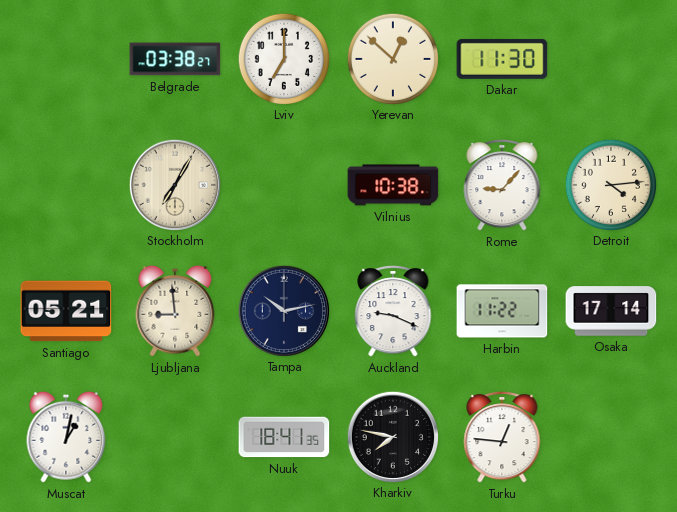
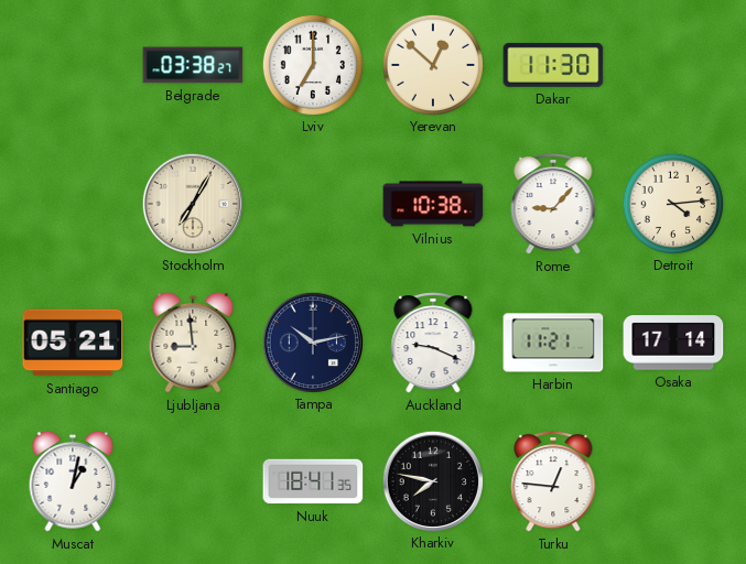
Harbin: 11:22 -> 11:21
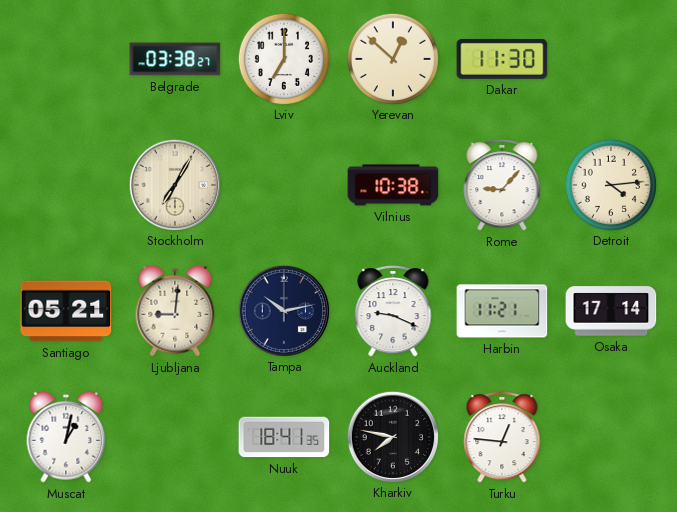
Ljubljana: 8:59 -> 9:01
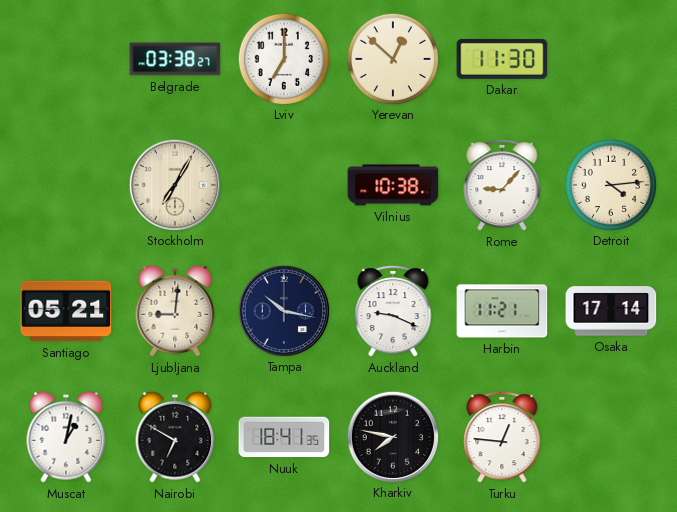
Tampa: 10:13 -> 10:17
Nairobi: none -> 6:50
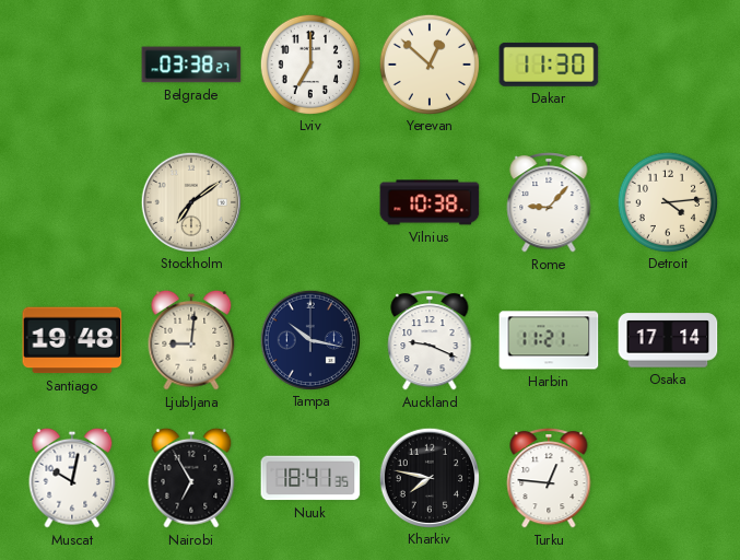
Stockholm: 7:05 -> 7:09
Santiago: 05:21 -> 19:48
Muscat: 1:02 -> 10:02
Nairobi: 6:50 -> 6:55
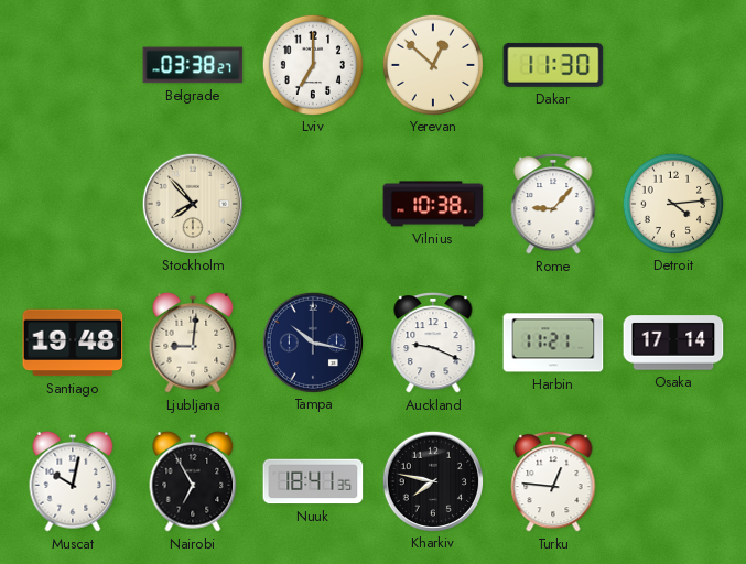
Stockholm: 7:09 -> 7:53
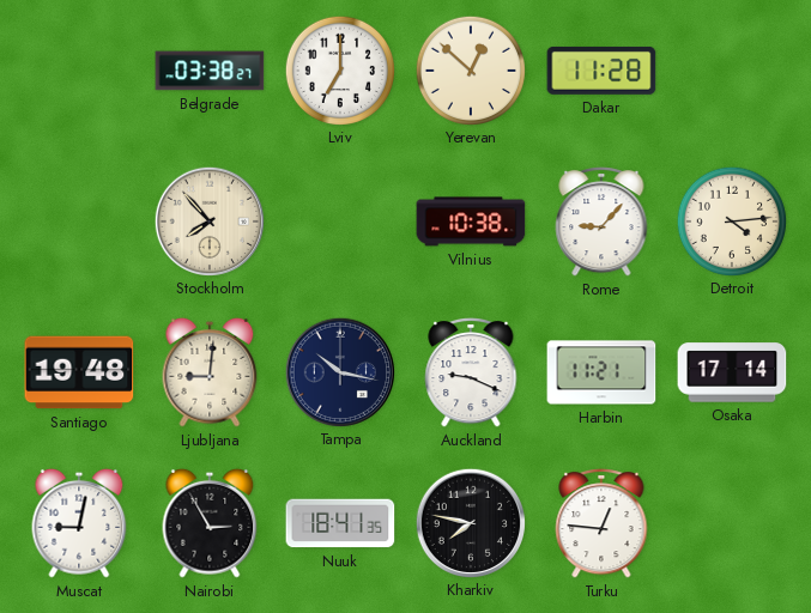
Dakar: 11:30 -> 11:28
Muscat: 10:02 -> 9:02
Nairobi: 6:55 -> 2:55
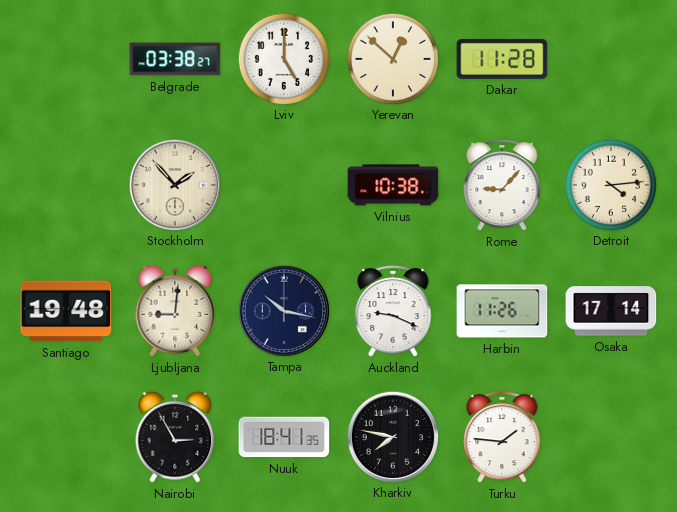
Lviv: 7:00 -> 5:00
Stockholm: 7:53 -> 1:53
Harbin: 11:21 -> 11:26
Muscat: 9:02 -> none
Turku: 12:46 -> 1:46
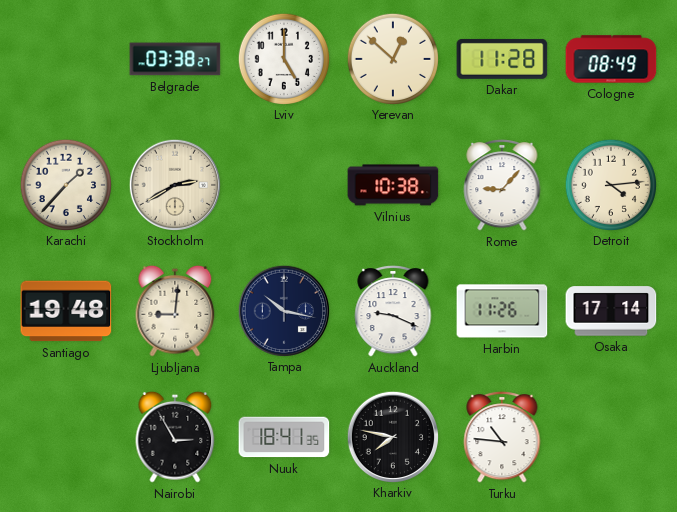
Cologne: none -> 08:49
Karachi: none -> 1:37
Stockholm: 1:53 -> 2:40
Turku: 1:46 -> 10:46
